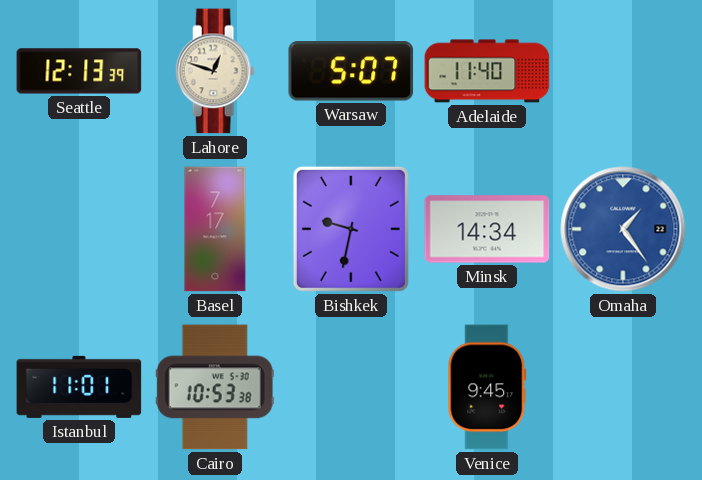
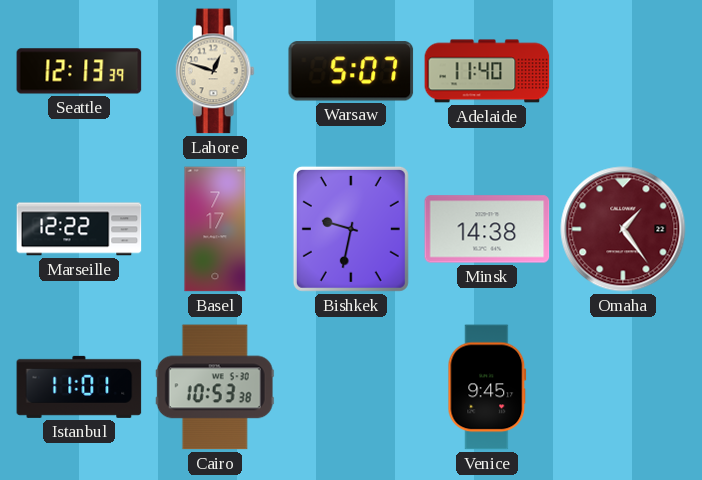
Marseille: none -> 12:22
Minsk: 14:34 -> 14:38
Omaha dial: blue -> burgundy
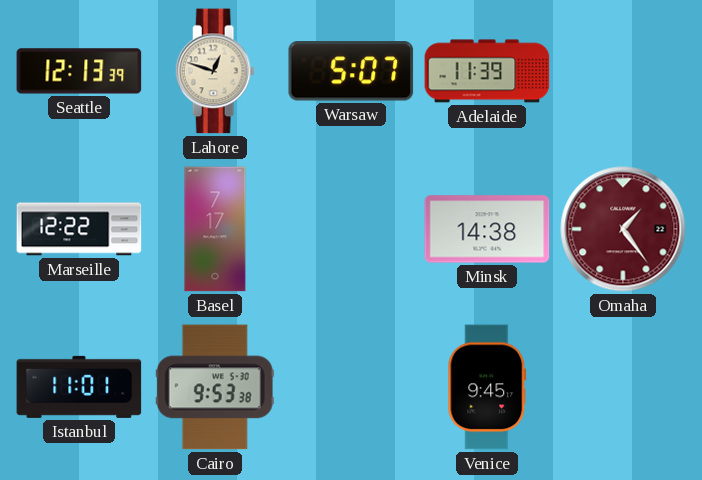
Adelaide: 11:40 -> 11:39
Bishkek: 9:32 -> none
Cairo: 10:53 -> 9:53
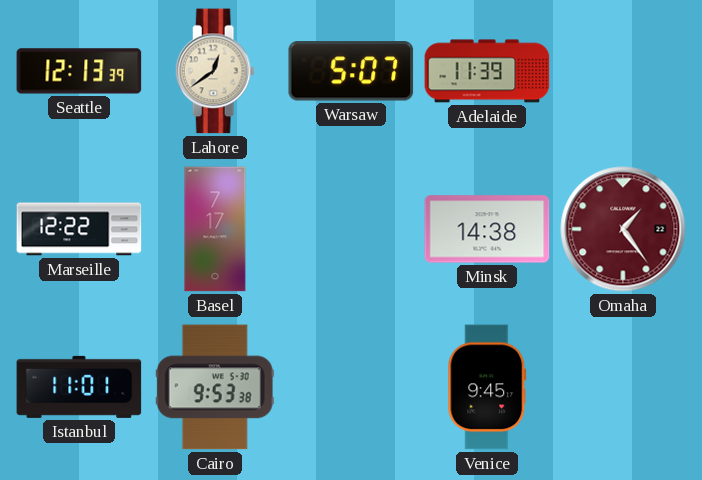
Lahore: 12:48 -> 12:39
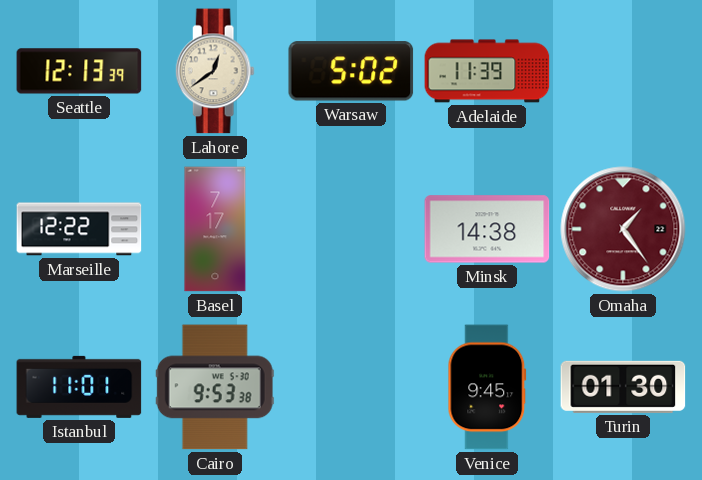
Warsaw: 5:07 -> 5:02
Turin: none -> 01:30
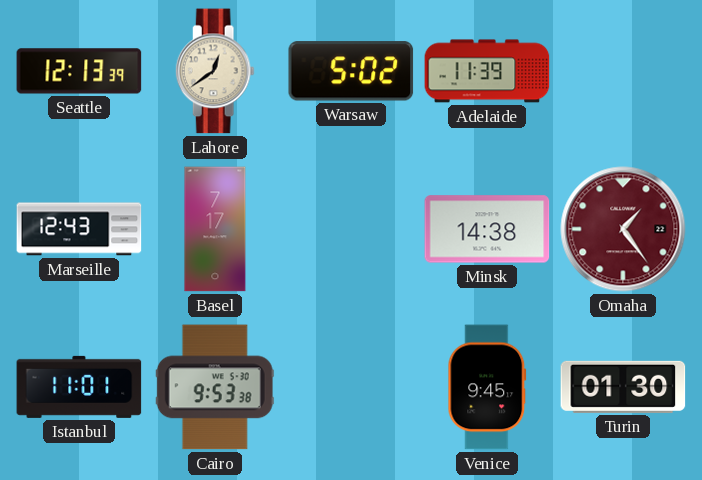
Marseille: 12:22 -> 12:43
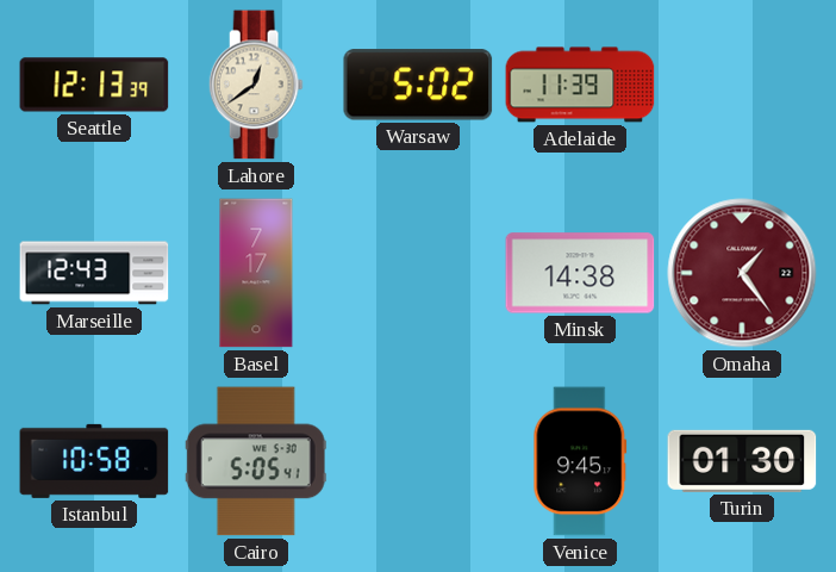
Istanbul: 11:01 -> 10:58
Cairo: 9:53 -> 5:05
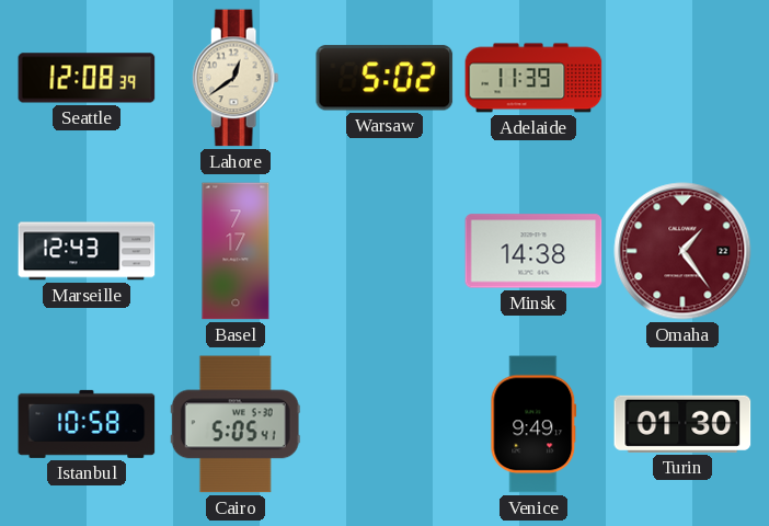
Seattle: 12:13 -> 12:08
Venice: 9:45 -> 9:49
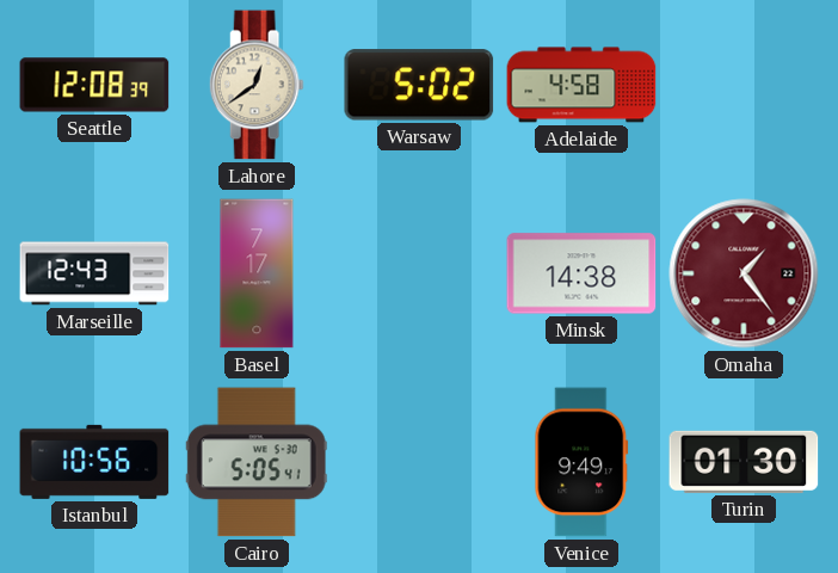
Adelaide: 11:39 -> 4:58
Istanbul: 10:58 -> 10:56
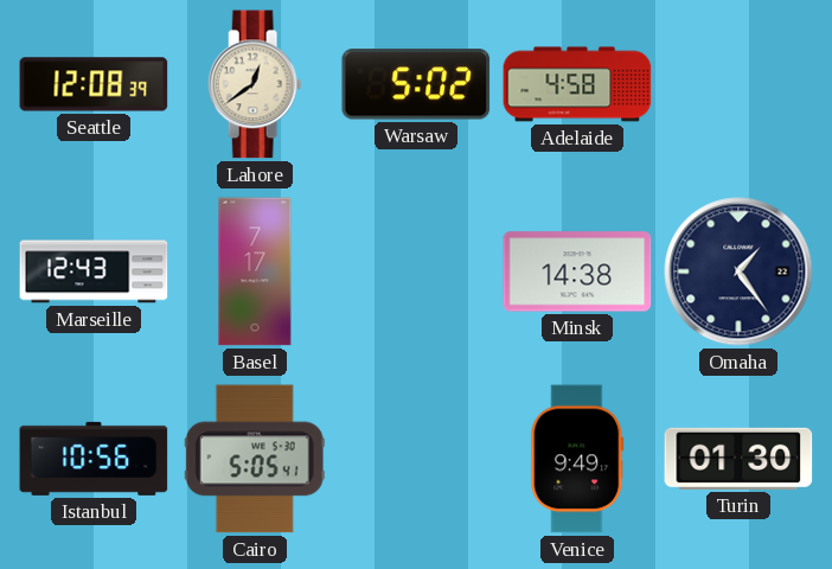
Omaha dial: burgundy -> navy
